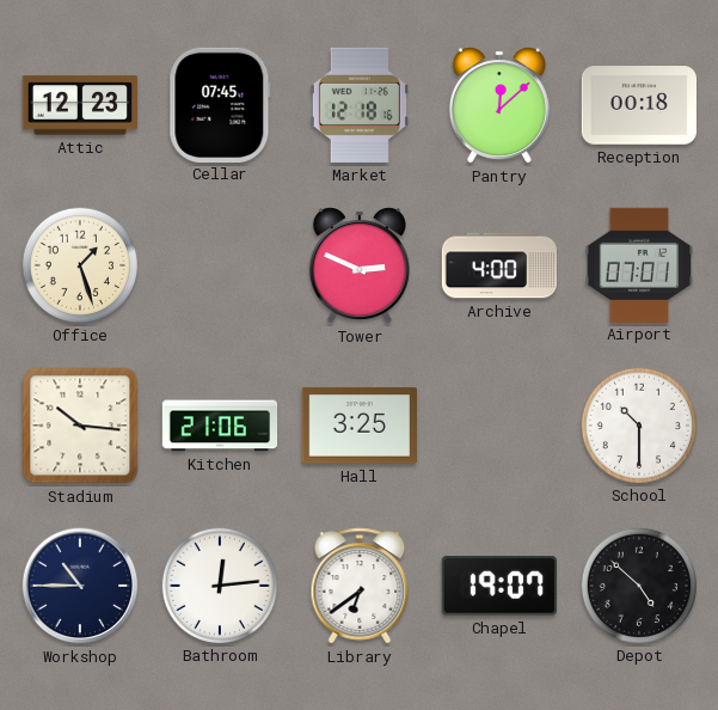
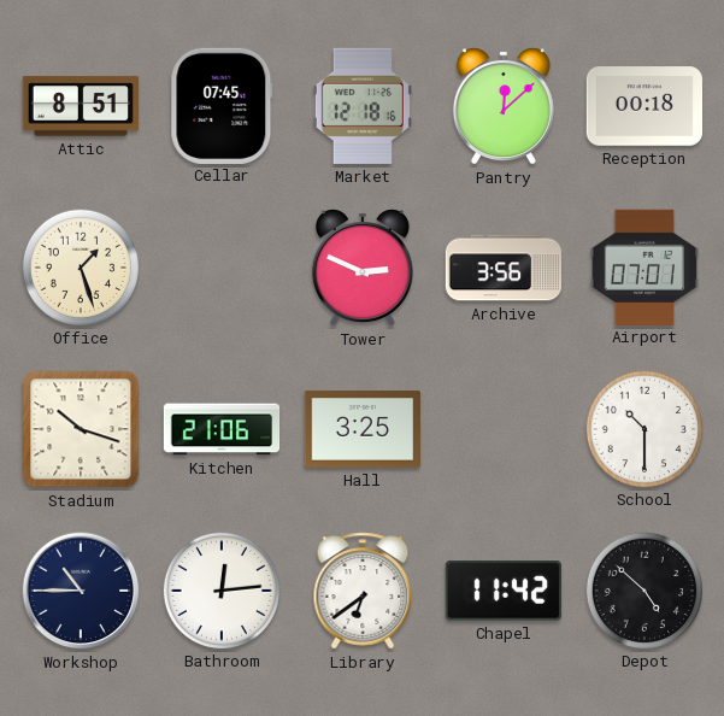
Attic: 12:23 -> 8:51
Archive: 4:00 -> 3:56
Stadium: 10:16 -> 10:18
Chapel: 19:07 -> 11:42
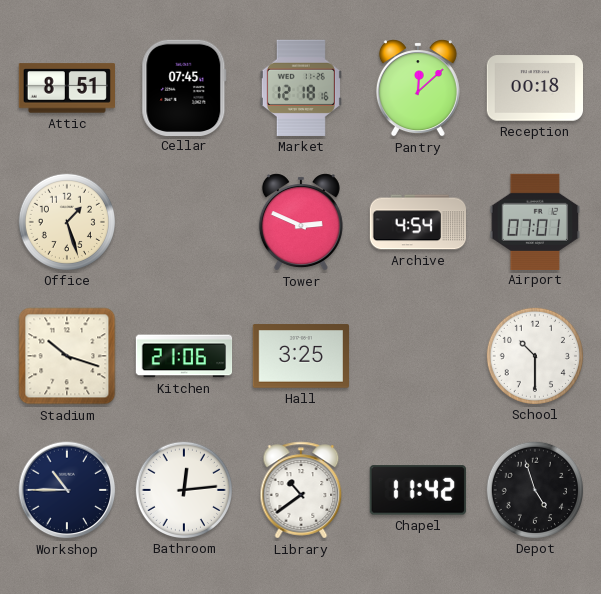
Archive: 3:56 -> 4:54
Library: 6:39 -> 10:39
Depot: 4:52 -> 4:57
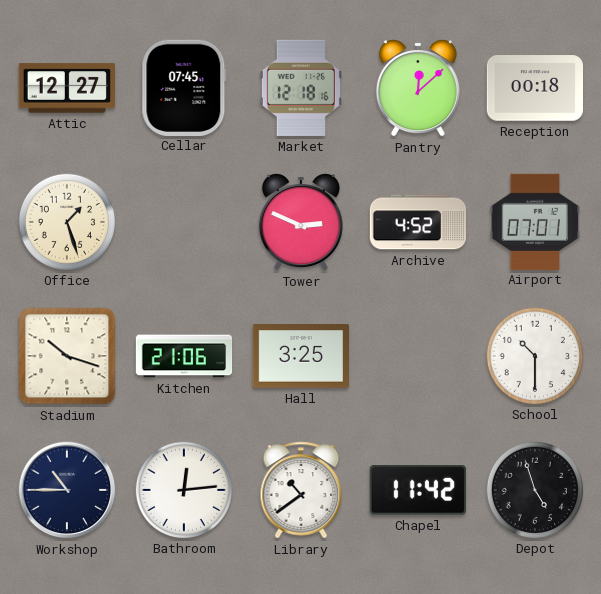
Attic: 8:51 -> 12:27
Archive: 4:54 -> 4:52
